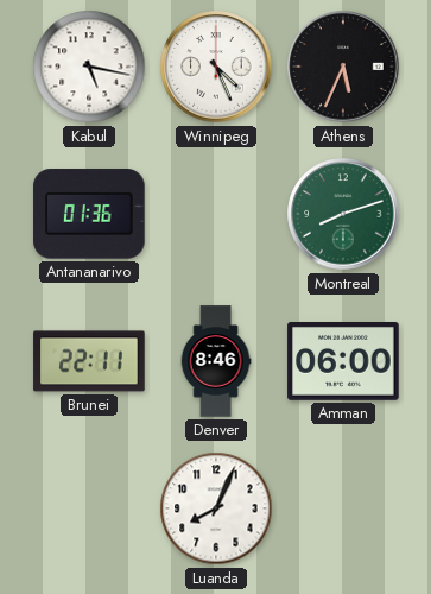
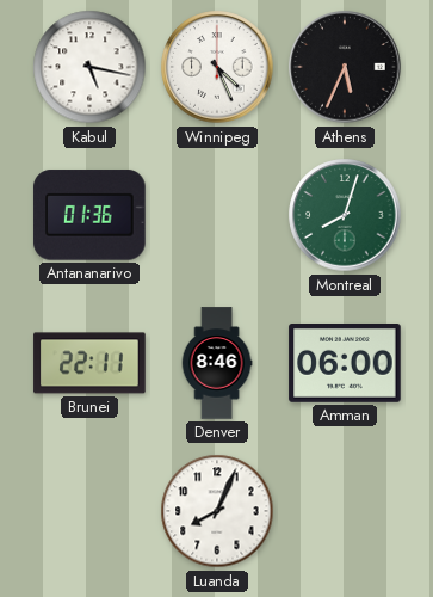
Montreal: 8:12 -> 8:03
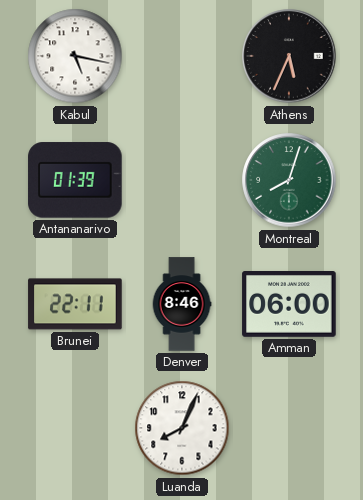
Winnipeg: 4:26 -> none
Antananarivo: 01:36 -> 01:39
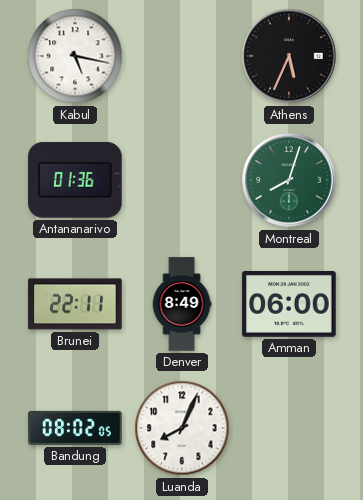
Antananarivo: 01:39 -> 01:36
Denver: 8:46 -> 8:49
Bandung: none -> 08:02
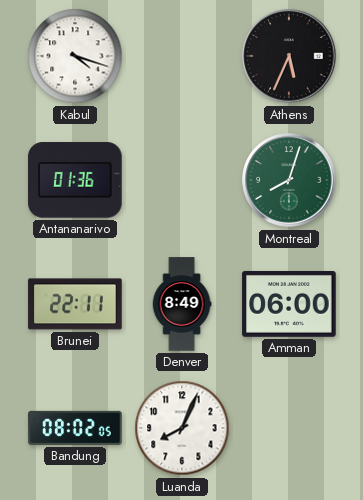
Kabul: 5:17 -> 4:18
